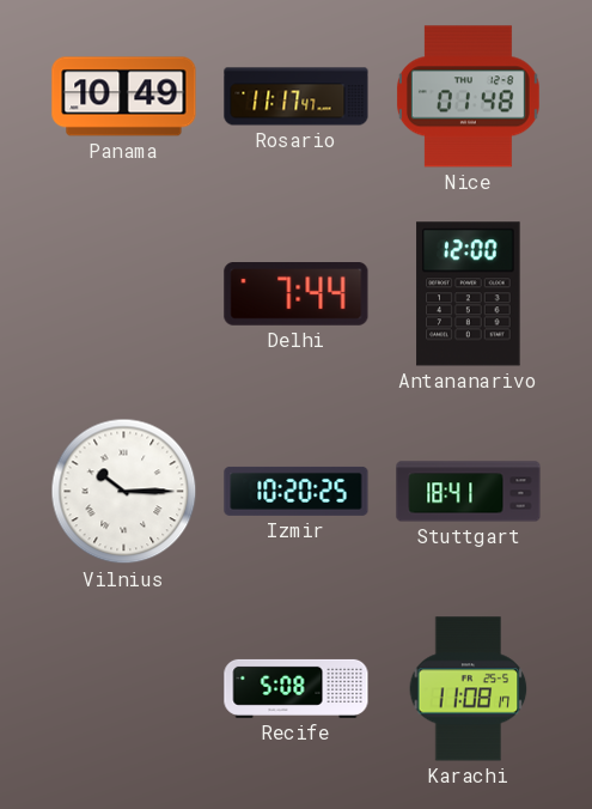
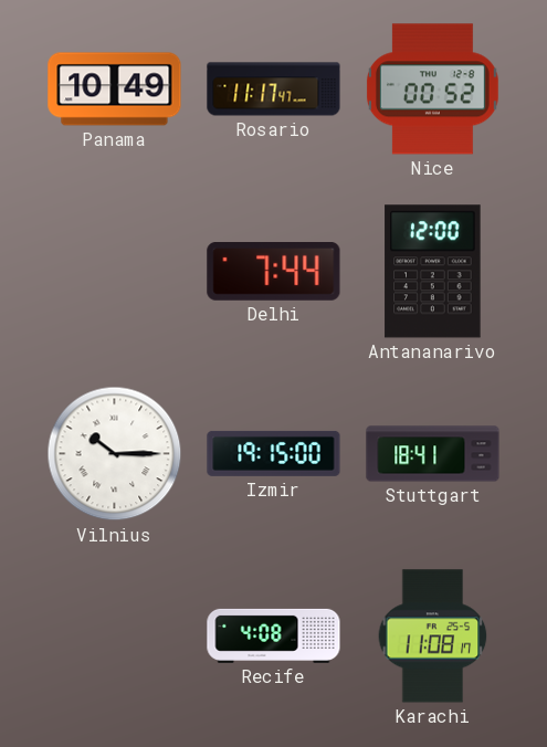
Nice: 01:48 -> 00:52
Izmir: 10:20 -> 19:15
Recife: 5:08 -> 4:08
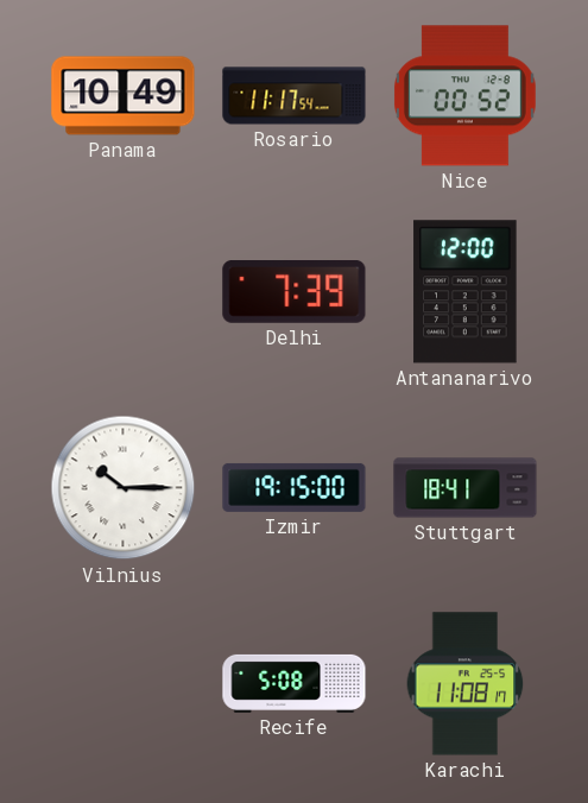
Rosario: 11:17:47 -> 11:17:54
Delhi: 7:44 -> 7:39
Recife: 4:08 -> 5:08
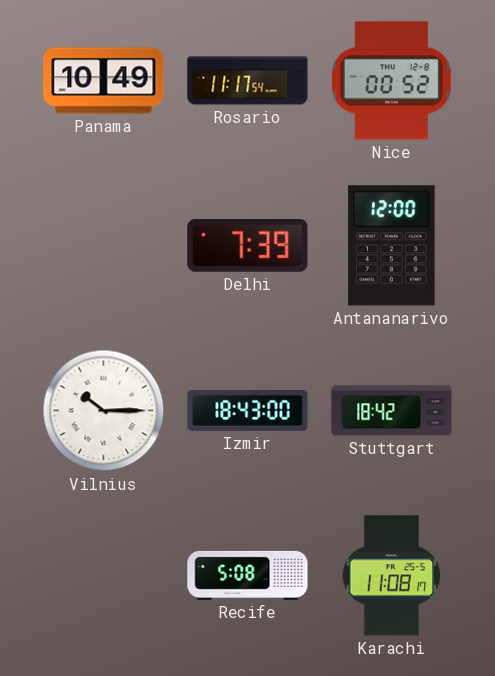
Izmir: 19:15 -> 18:43
Stuttgart: 18:41 -> 18:42
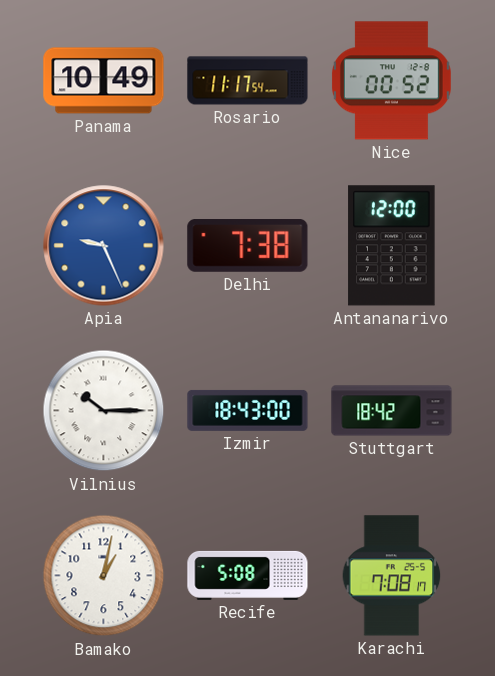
Apia: none -> 9:26
Delhi: 7:39 -> 7:38
Bamako: none -> 1:02
Karachi: 11:08 -> 7:08
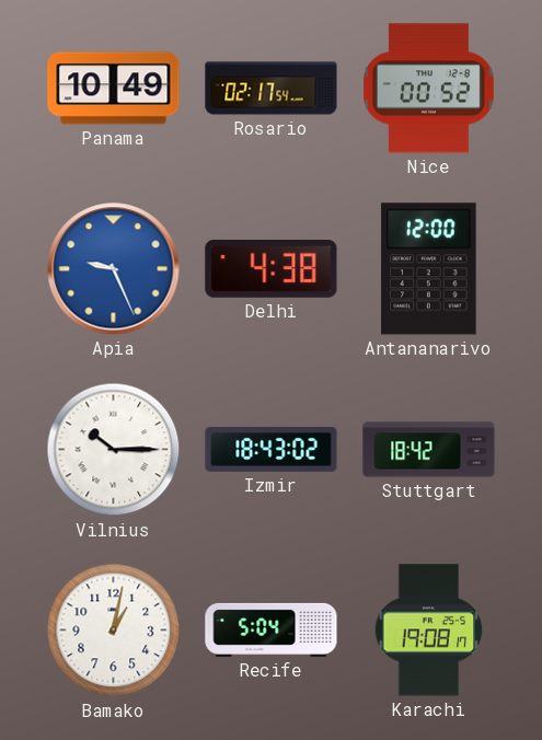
Rosario: 11:17 -> 02:17
Delhi: 7:38 -> 4:38
Izmir: 18:43:00 -> 18:43:02
Recife: 5:08 -> 5:04
Karachi: 7:08 -> 19:08
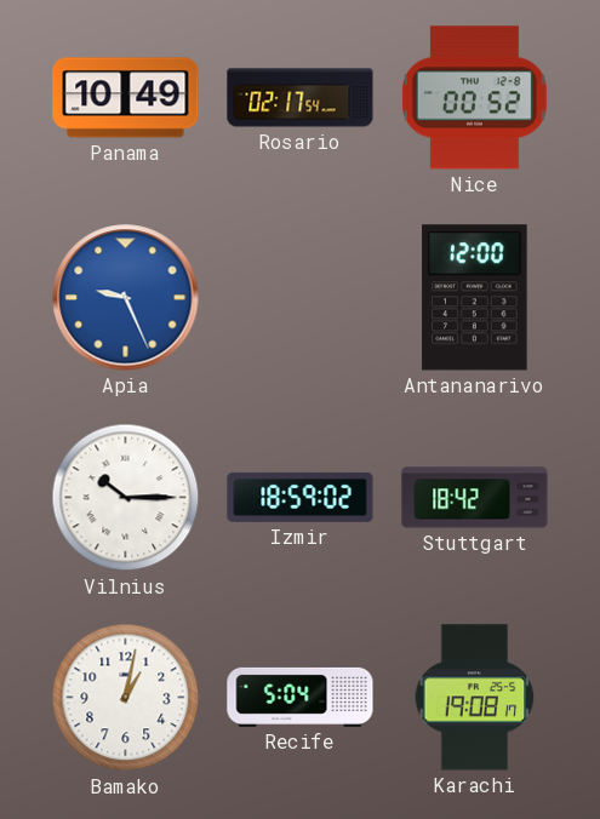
Delhi: 4:38 -> none
Izmir: 18:43 -> 18:59
